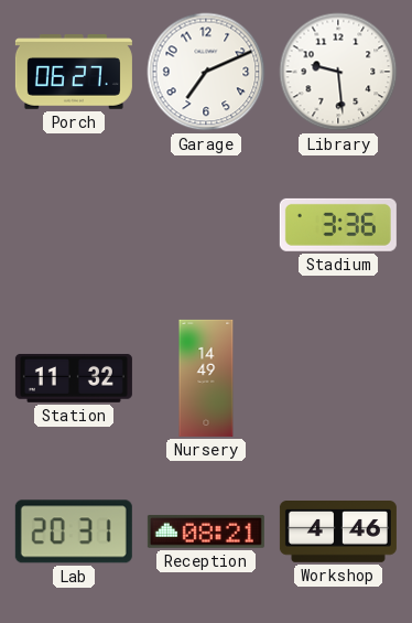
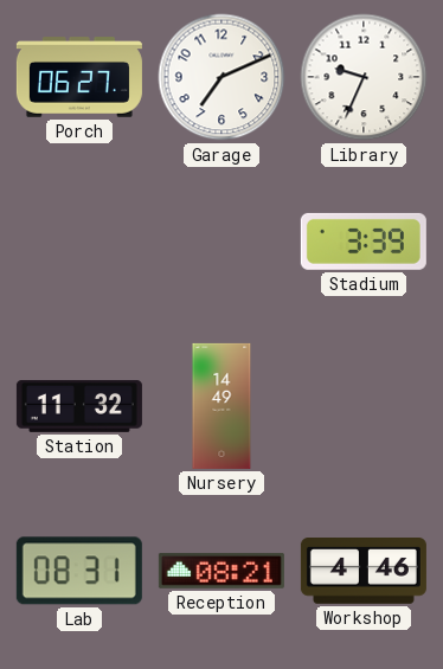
Library: 9:29 -> 9:34
Stadium: 3:36 -> 3:39
Lab: 20:31 -> 08:31
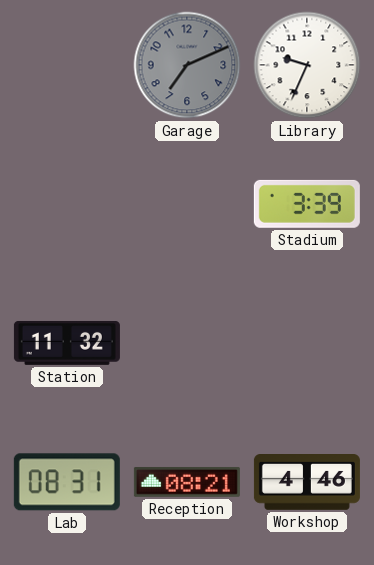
Porch: 06:27 -> none
Garage dial: white -> grey
Nursery: 14:49 -> none
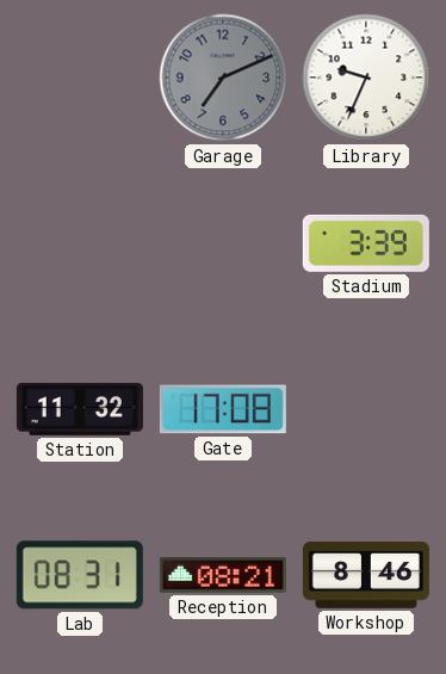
Gate: none -> 17:08
Workshop: 4:46 -> 8:46
